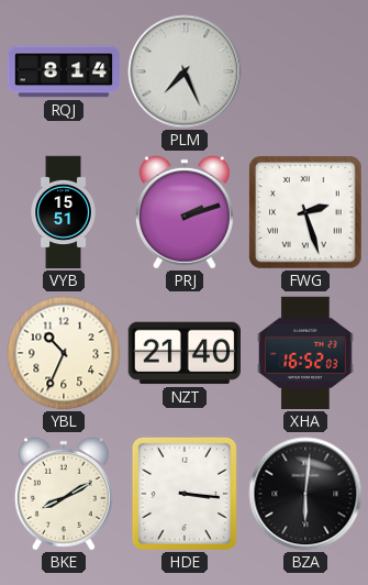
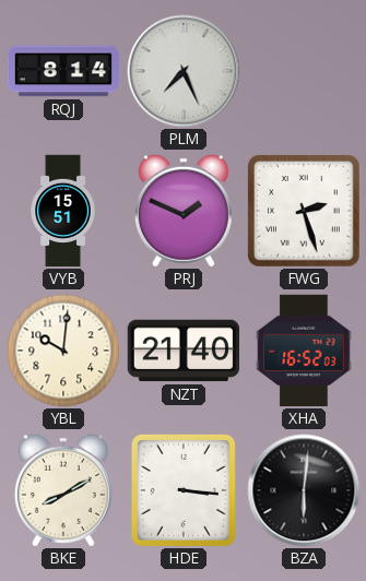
PRJ: 2:12 -> 1:49
YBL: 10:34 -> 10:01
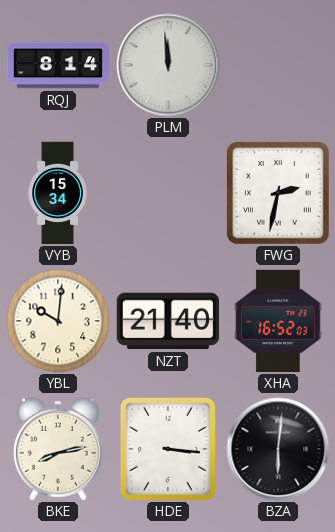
PLM: 7:26 -> 11:59
VYB: 15:51 -> 15:34
PRJ: 1:49 -> none
FWG: 2:27 -> 2:32
BKE: 8:10 -> 8:13
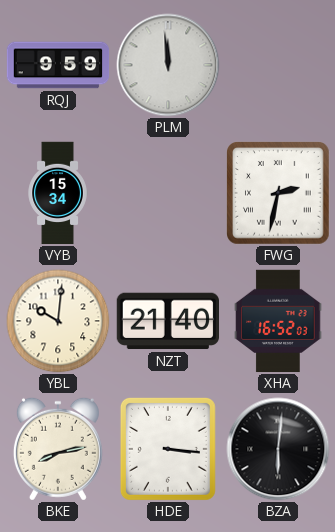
RQJ: 8:14 -> 9:59
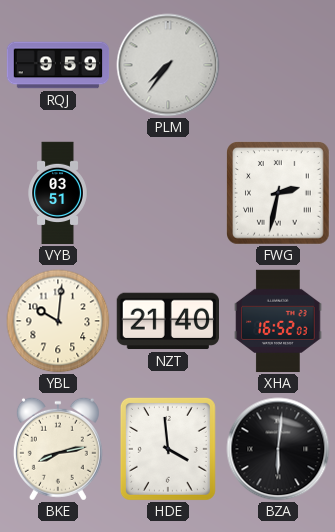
PLM: 11:59 -> 7:36
VYB: 15:34 -> 03:51
HDE: 3:16 -> 3:59
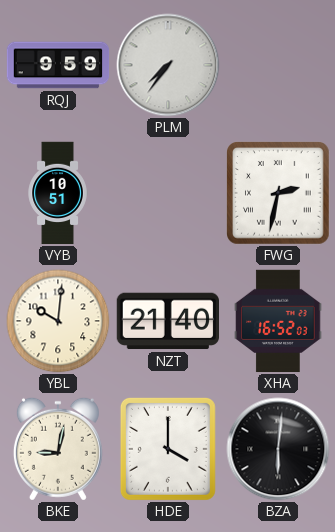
VYB: 03:51 -> 10:51
BKE: 8:13 -> 9:02
HDE: 3:59 -> 4:00
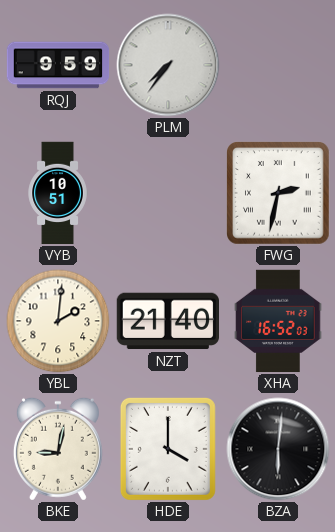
YBL: 10:01 -> 2:01
